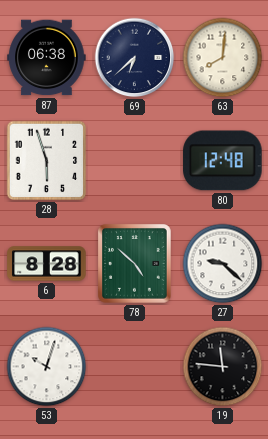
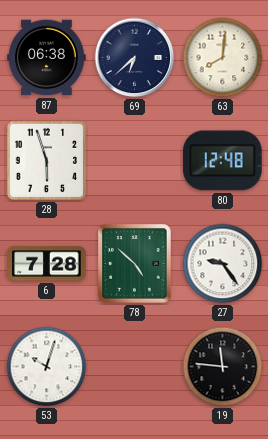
6: 8:28 -> 7:28
27: 9:22 -> 9:24
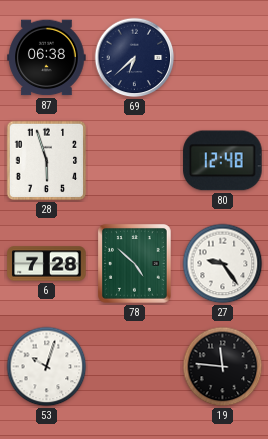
63: 8:01 -> none
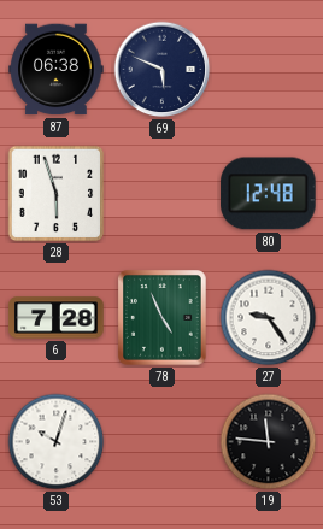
69: 6:38 -> 5:49
78: 4:52 -> 4:56
